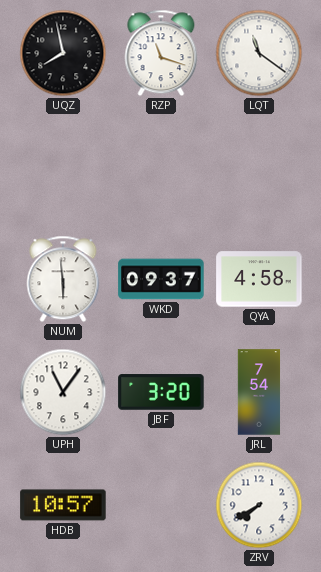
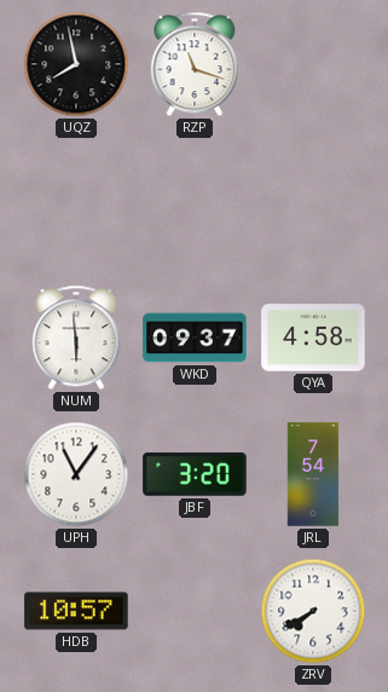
LQT: 11:21 -> none
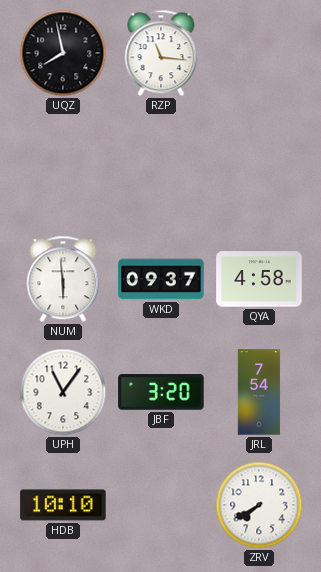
RZP: 11:18 -> 11:16
HDB: 10:57 -> 10:10
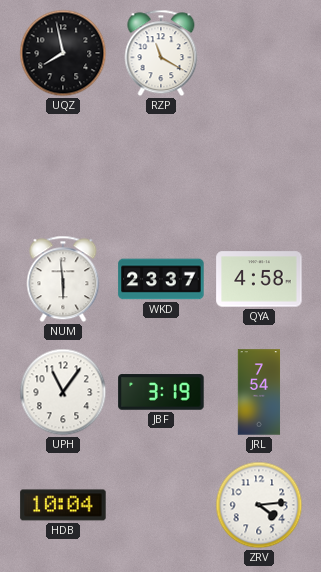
RZP: 11:16 -> 11:20
WKD: 09:37 -> 23:37
JBF: 3:20 -> 3:19
HDB: 10:10 -> 10:04
ZRV: 7:40 -> 4:14
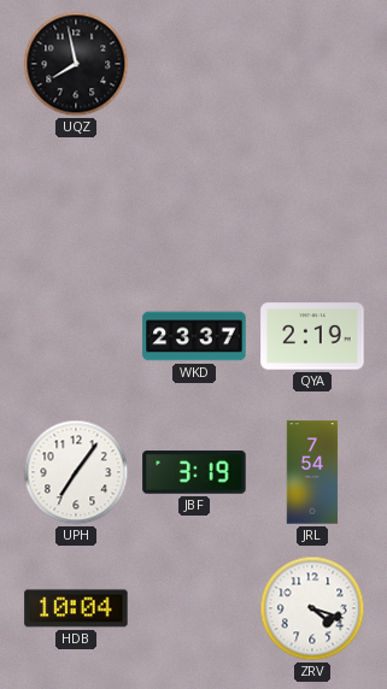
RZP: 11:20 -> none
NUM: 5:59 -> none
QYA: 4:58 -> 2:19
UPH: 11:06 -> 7:06
ZRV: 4:14 -> 4:18
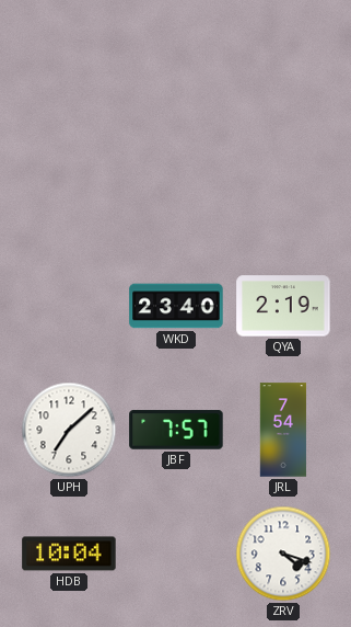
UQZ: 7:58 -> none
WKD: 23:37 -> 23:40
UPH: 7:06 -> 7:08
JBF: 3:19 -> 7:57
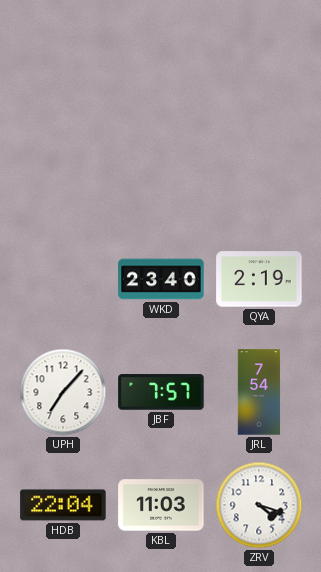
UPH: 7:08 -> 7:07
HDB: 10:04 -> 22:04
KBL: none -> 11:03
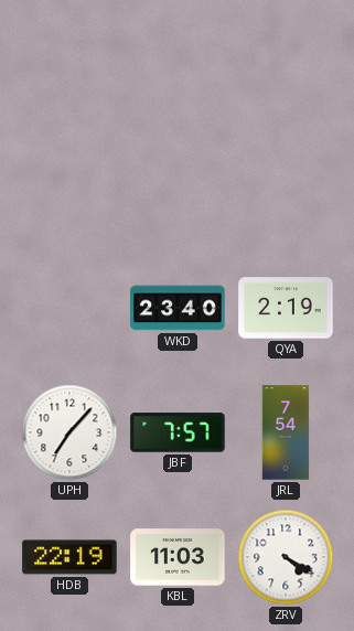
HDB: 22:04 -> 22:19
ZRV: 4:18 -> 4:20
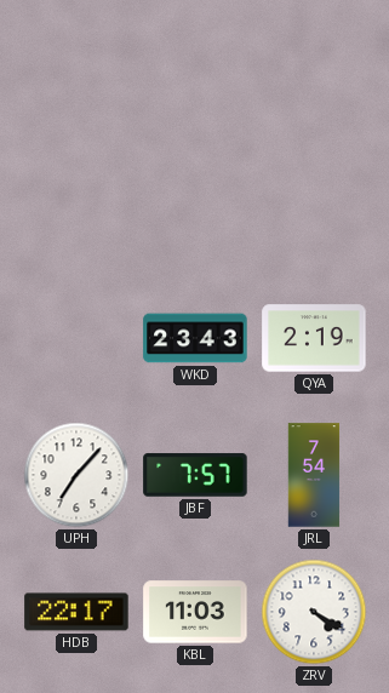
WKD: 23:40 -> 23:43
HDB: 22:19 -> 22:17
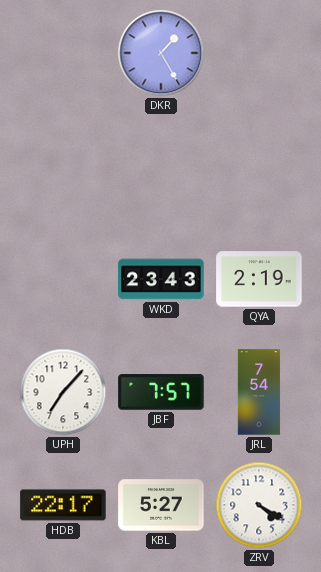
DKR: none -> 1:25
KBL: 11:03 -> 5:27
